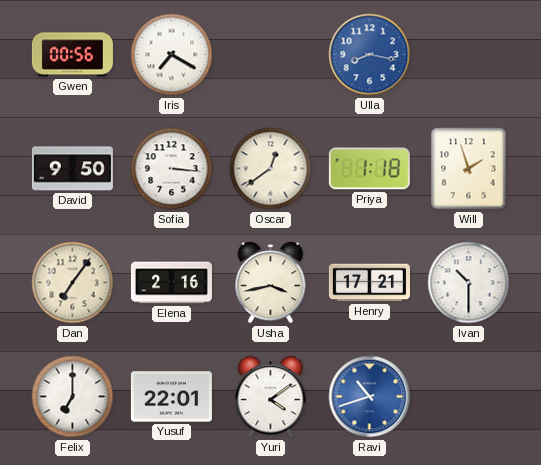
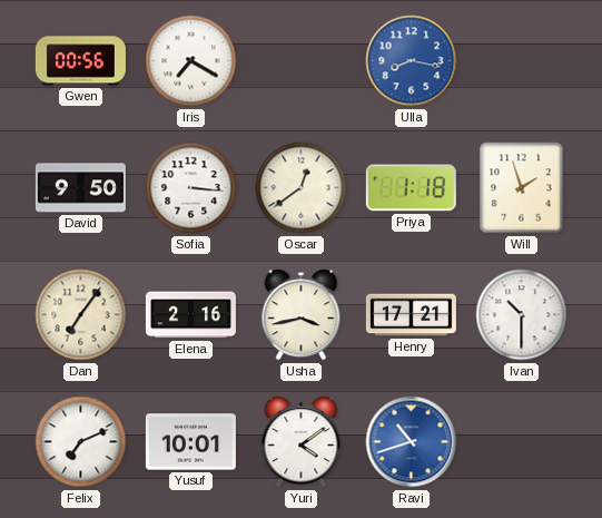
Felix: 7:00 -> 7:11
Yusuf: 22:01 -> 10:01
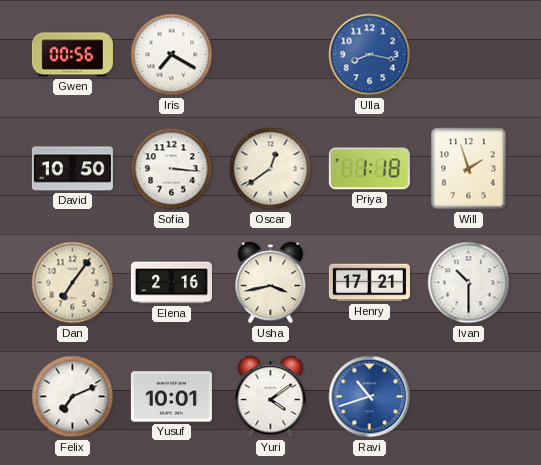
David: 9:50 -> 10:50
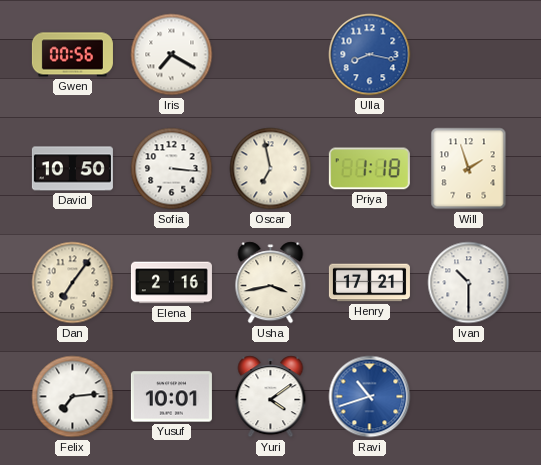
Oscar: 12:39 -> 6:58
Felix: 7:11 -> 7:14
